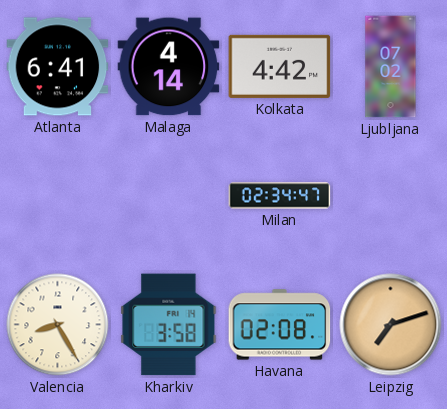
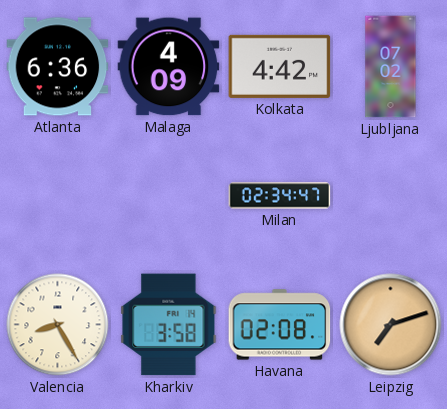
Atlanta: 6:41 -> 6:36
Malaga: 4:14 -> 4:09
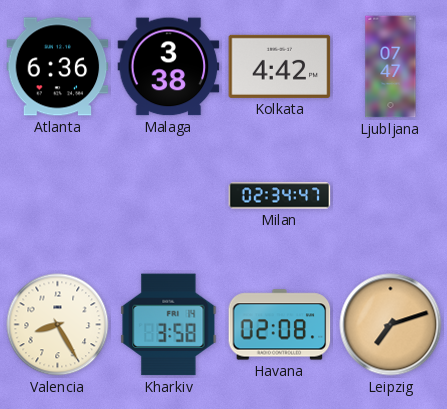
Malaga: 4:09 -> 3:38
Ljubljana: 07:02 -> 07:47
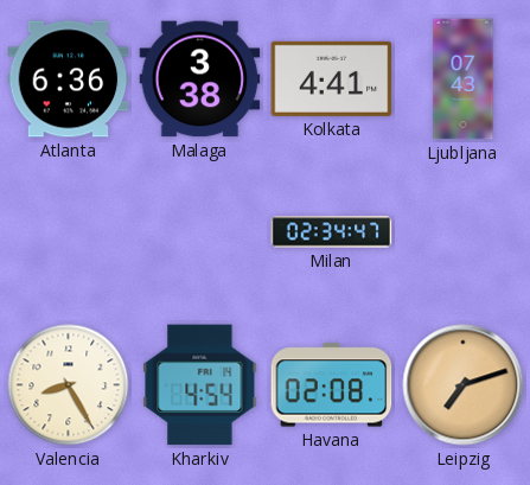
Kolkata: 4:42 -> 4:41
Ljubljana: 07:47 -> 07:43
Kharkiv: 3:58 -> 4:54
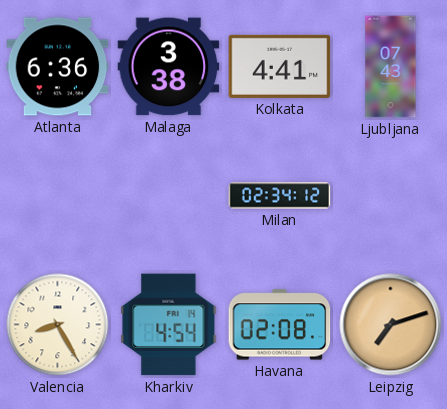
Milan: 02:34:47 -> 02:34:12
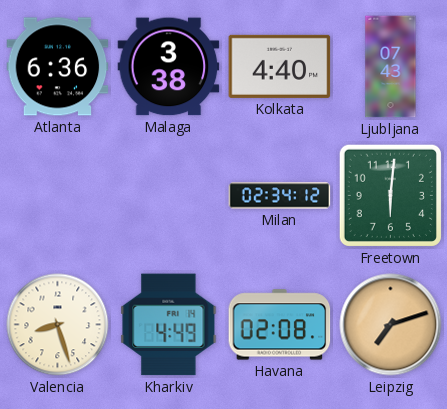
Kolkata: 4:41 -> 4:40
Freetown: none -> 6:01
Valencia: 8:25 -> 8:27
Kharkiv: 4:54 -> 4:49
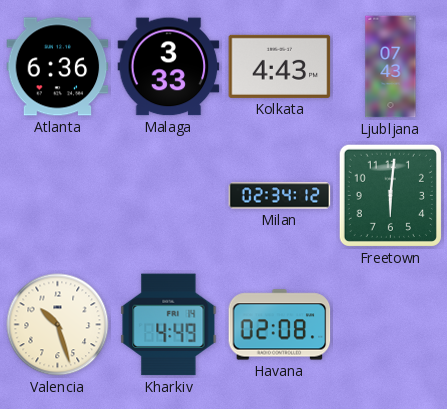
Malaga: 3:38 -> 3:33
Kolkata: 4:40 -> 4:43
Valencia: 8:27 -> 10:27
Leipzig: 7:12 -> none
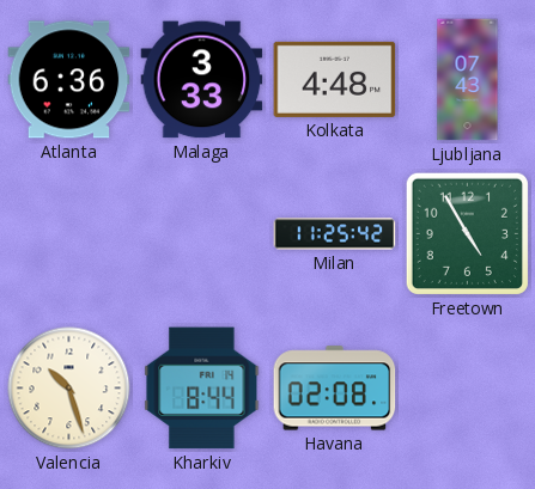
Kolkata: 4:43 -> 4:48
Milan: 02:34 -> 11:25
Freetown: 6:01 -> 4:55
Kharkiv: 4:49 -> 8:44
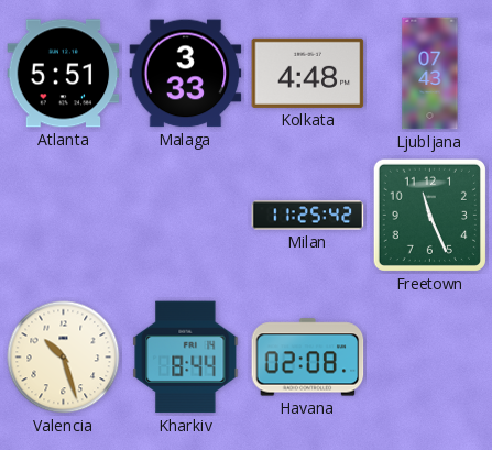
Atlanta: 6:36 -> 5:51
Freetown: 4:55 -> 11:26
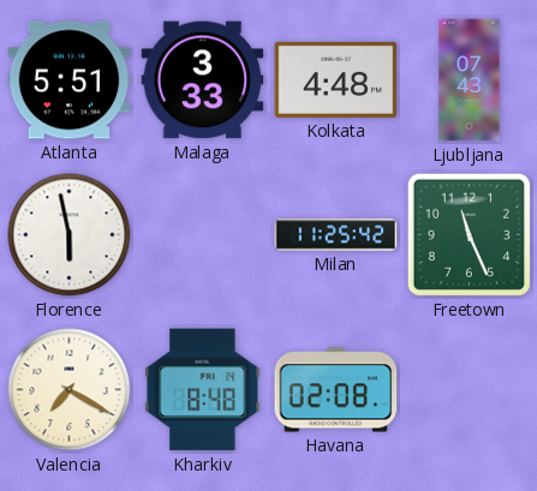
Florence: none -> 5:58
Valencia: 10:27 -> 7:20
Kharkiv: 8:44 -> 8:48
